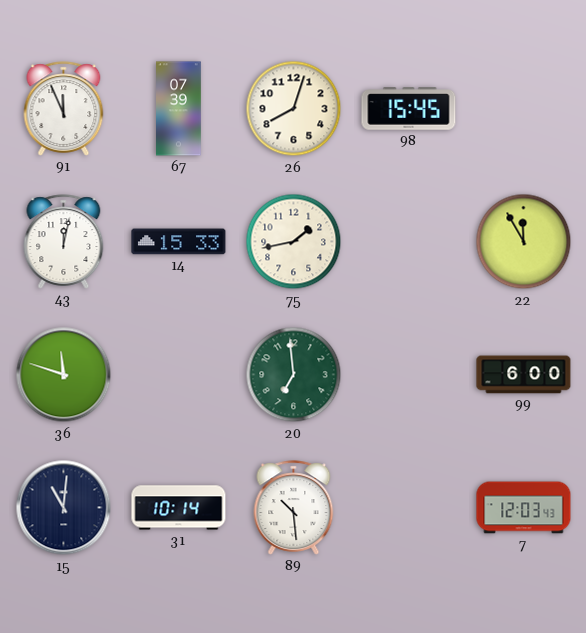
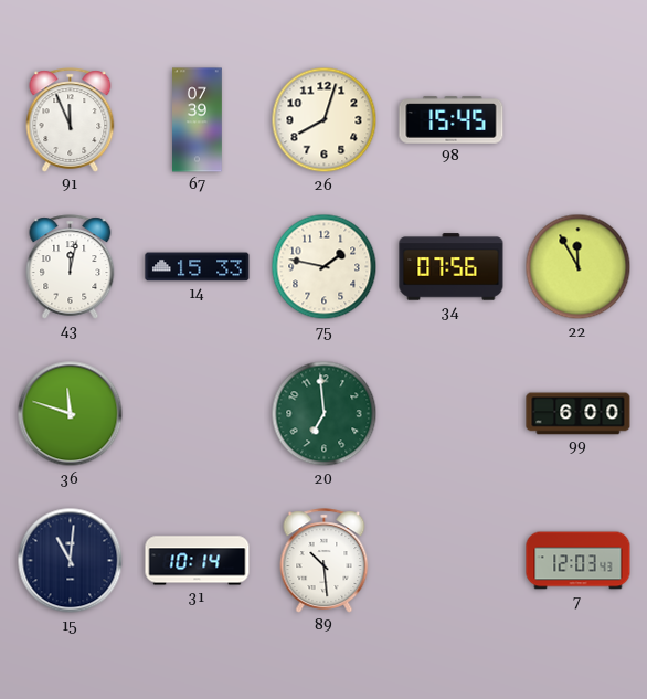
75: 1:43 -> 1:47
34: none -> 07:56
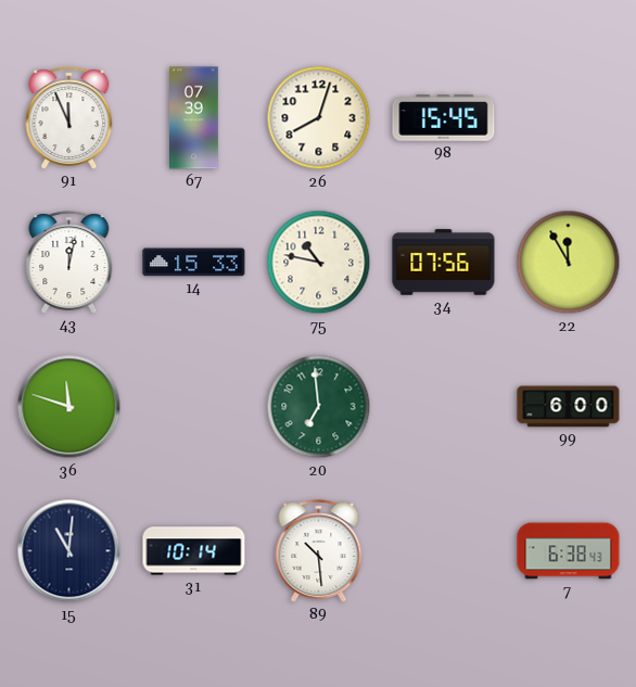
75: 1:47 -> 10:47
7: 12:03 -> 6:38
